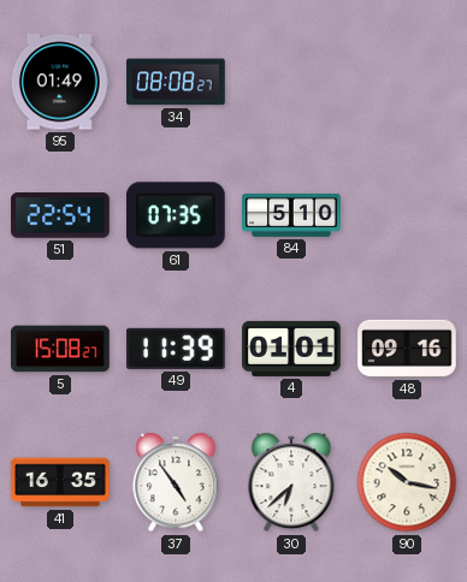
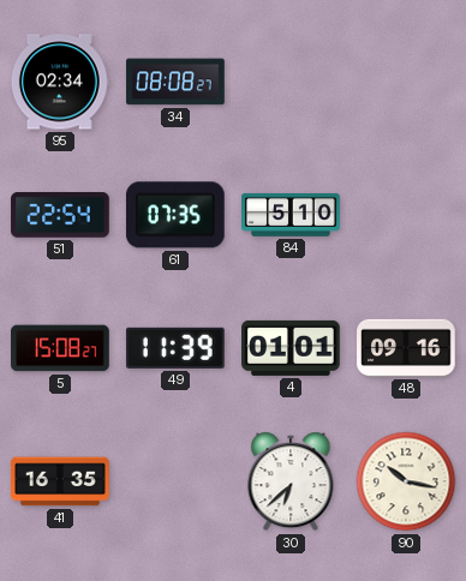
95: 01:49 -> 02:34
37: 4:54 -> none
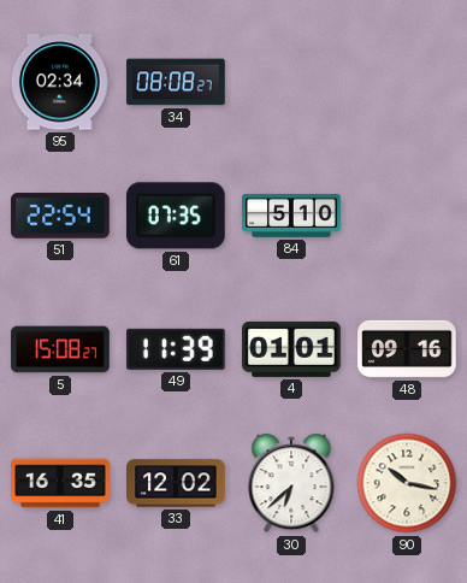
33: none -> 12:02
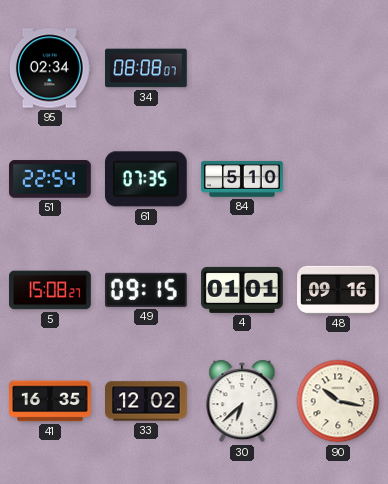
34: 08:08:27 -> 08:08:07
49: 11:39 -> 09:15
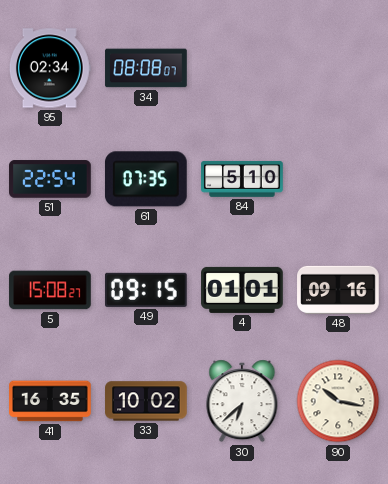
33: 12:02 -> 10:02
